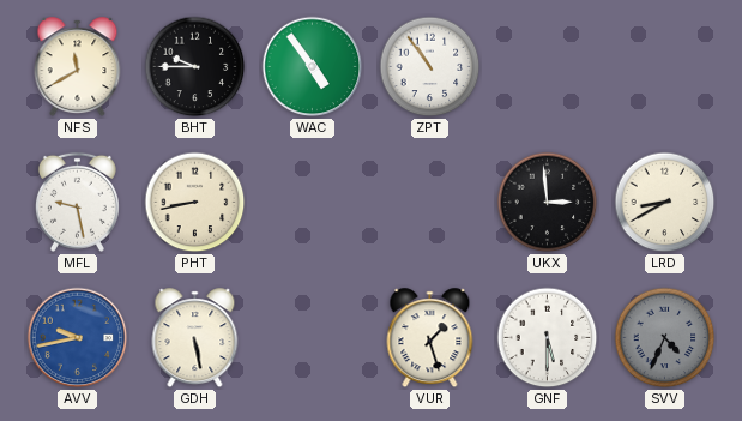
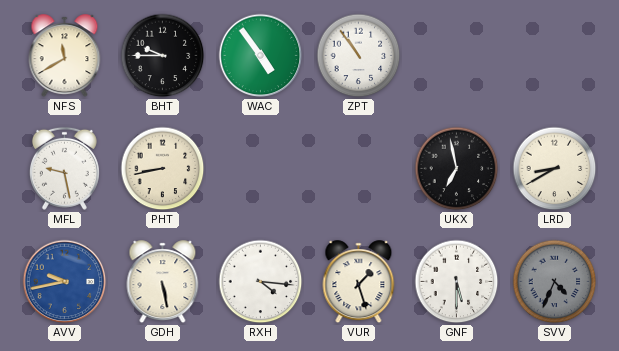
UKX: 2:59 -> 6:58
RXH: none -> 4:16
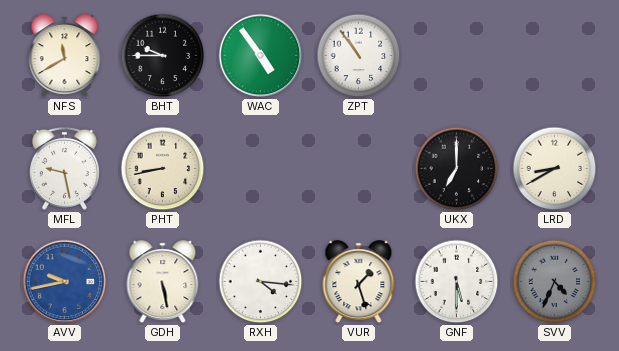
UKX: 6:58 -> 7:00
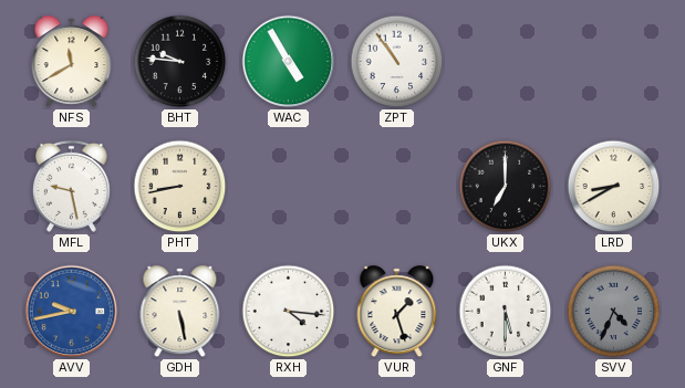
BHT: 9:45 -> 9:46
WAC: 4:54 -> 4:55
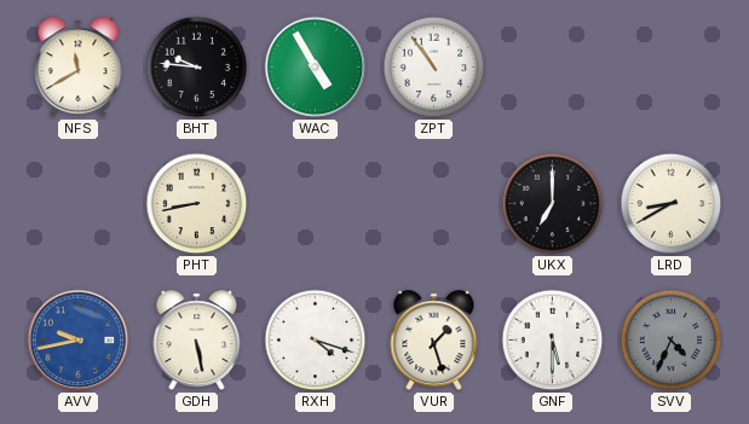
MFL: 9:28 -> none
RXH: 4:16 -> 4:18
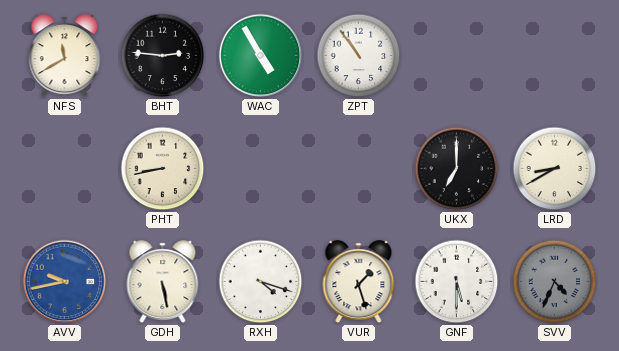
BHT: 9:46 -> 2:46
